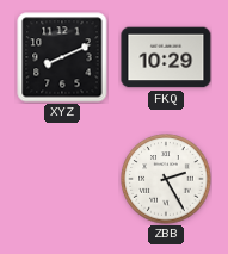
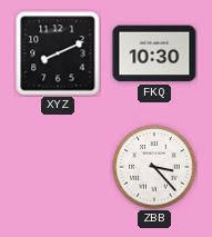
FKQ: 10:29 -> 10:30
ZBB: 2:25 -> 3:23
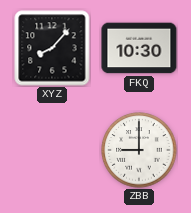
XYZ: 8:11 -> 8:07
ZBB: 3:23 -> 9:00
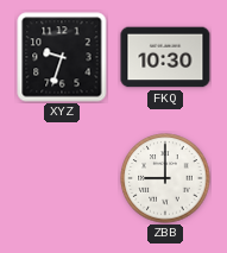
XYZ: 8:07 -> 9:33
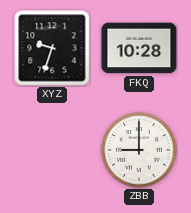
FKQ: 10:30 -> 10:28
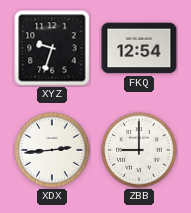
FKQ: 10:28 -> 12:54
XDX: none -> 2:44
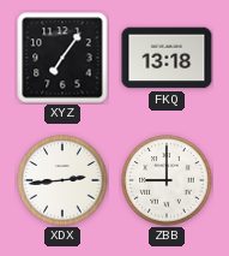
XYZ: 9:33 -> 7:06
FKQ: 12:54 -> 13:18
